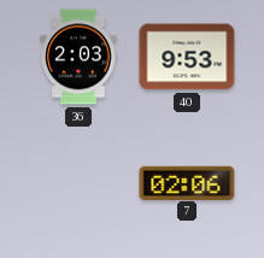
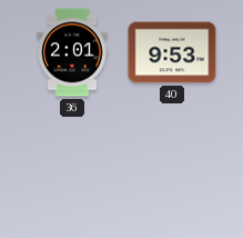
36: 2:03 -> 2:01
7: 02:06 -> none
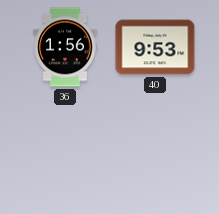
36: 2:01 -> 1:56
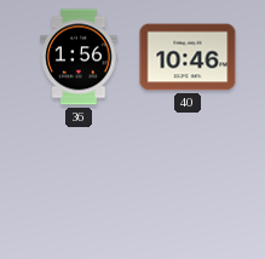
40: 9:53 -> 10:46
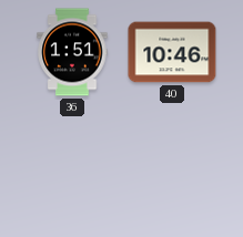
36: 1:56 -> 1:51
